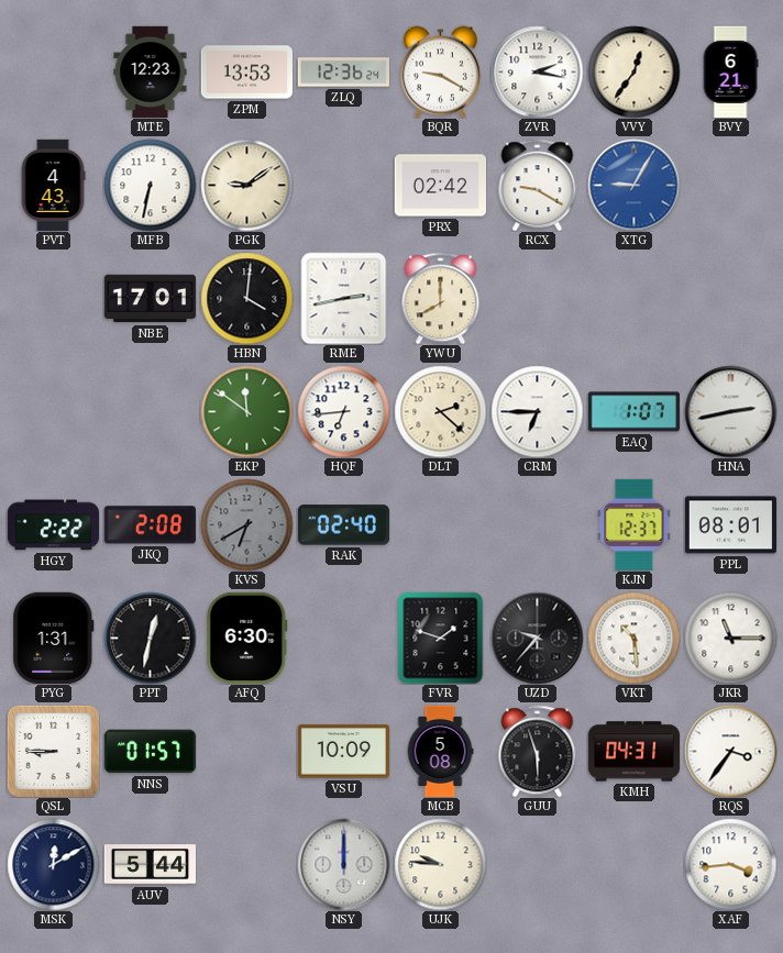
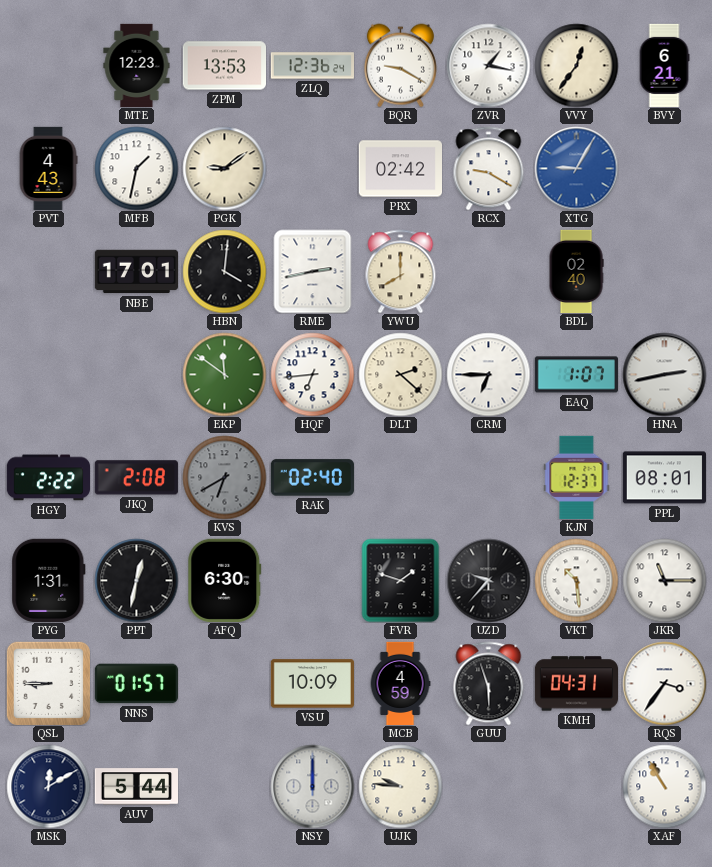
ZVR: 2:17 -> 1:17
MFB: 6:32 -> 1:32
BDL: none -> 02:40
MCB: 5:08 -> 4:59
XAF: 3:44 -> 10:55
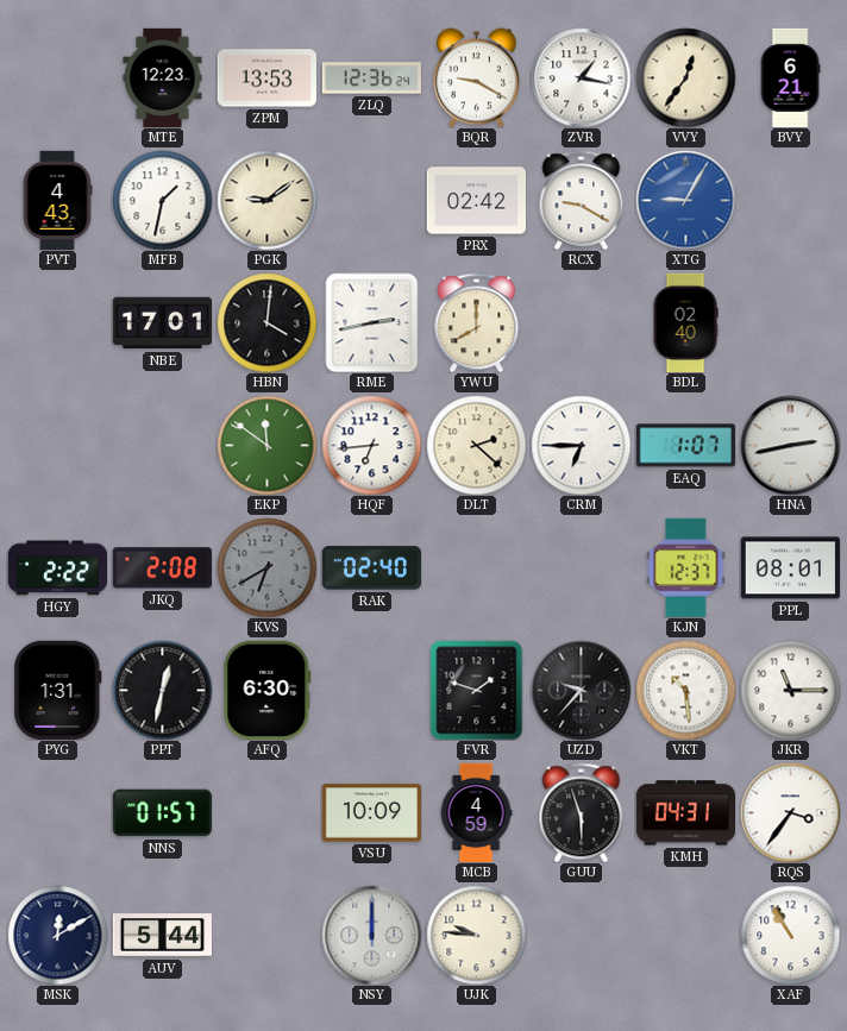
QSL: 8:45 -> none
